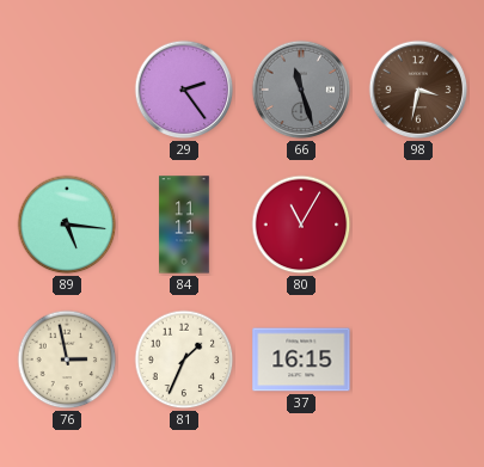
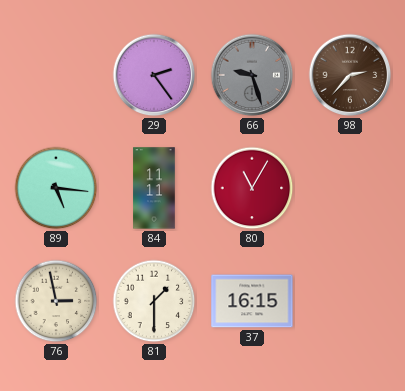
66: 11:27 -> 9:27
98: 3:32 -> 2:37
81: 1:34 -> 1:30
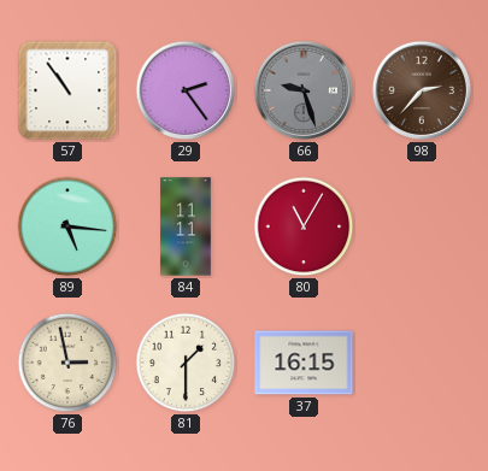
57: none -> 10:54
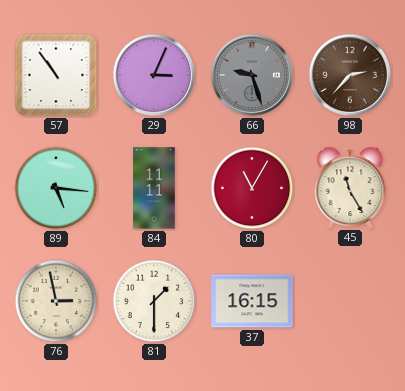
29: 2:24 -> 3:04
45: none -> 11:25
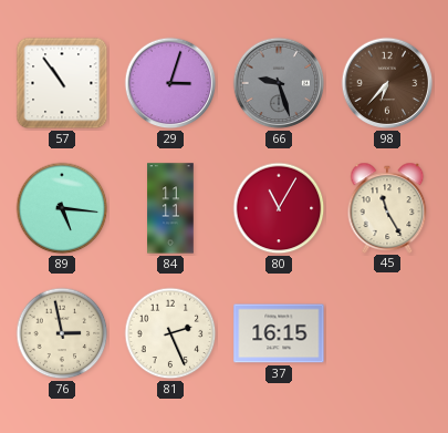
29: 3:04 -> 3:03
98: 2:37 -> 6:37
81: 1:30 -> 2:26
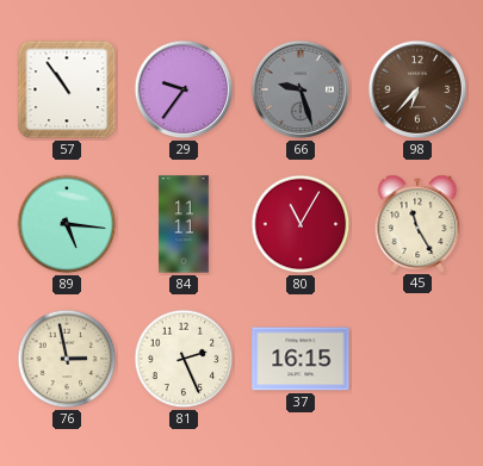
29: 3:03 -> 9:36
